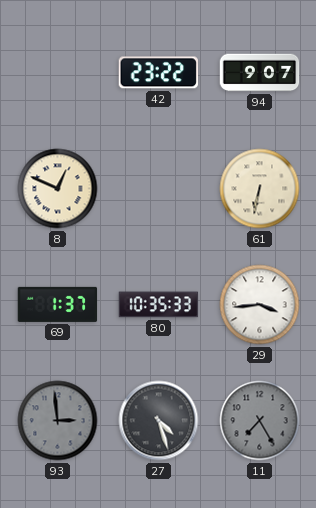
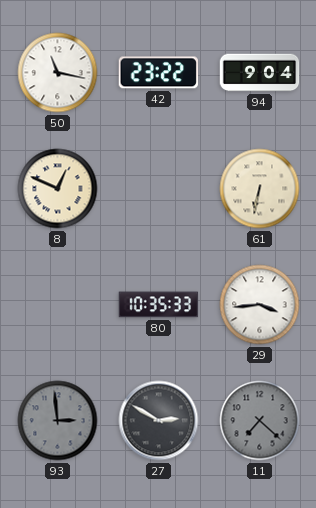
50: none -> 11:17
94: 9:07 -> 9:04
69: 1:37 -> none
27: 4:27 -> 2:50
11: 7:25 -> 7:22
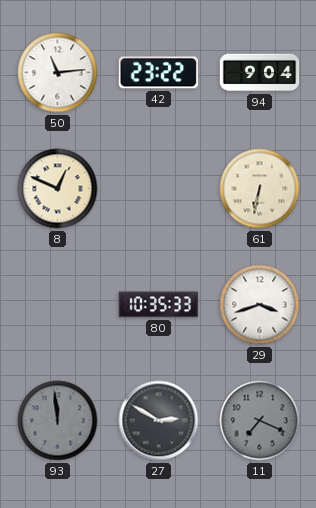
50: 11:17 -> 11:14
29: 3:44 -> 3:42
93: 2:59 -> 11:59
11: 7:22 -> 7:19
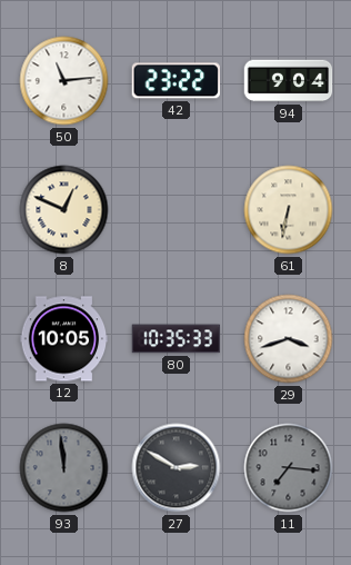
12: none -> 10:05
11: 7:19 -> 7:16
